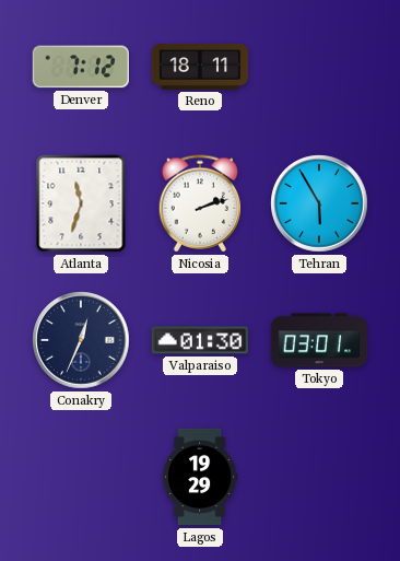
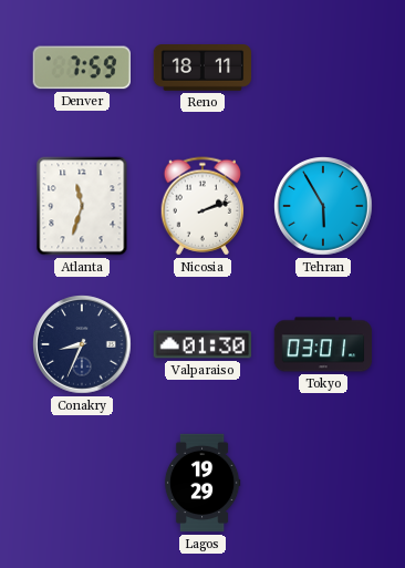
Denver: 7:12 -> 7:59
Conakry: 12:34 -> 8:34
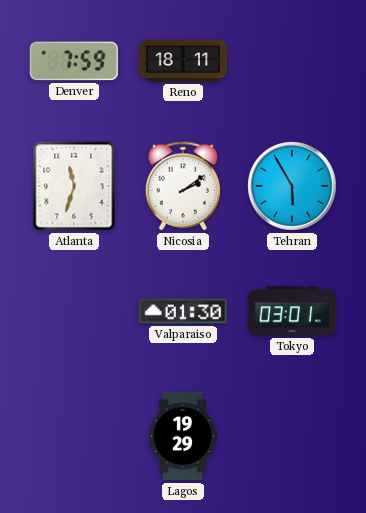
Nicosia: 2:12 -> 2:09
Conakry: 8:34 -> none
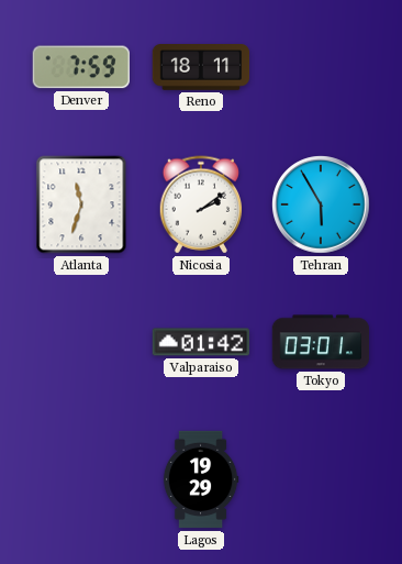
Valparaiso: 01:30 -> 01:42
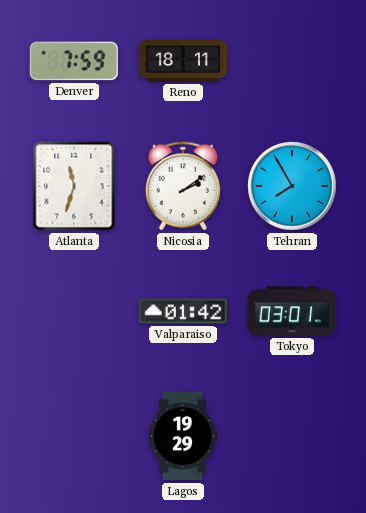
Tehran: 5:55 -> 7:55
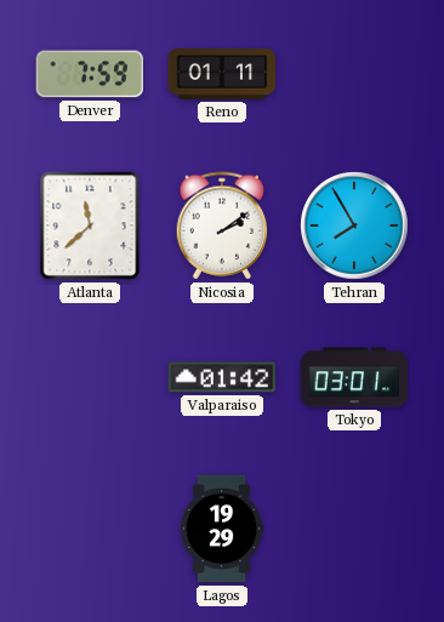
Reno: 18:11 -> 01:11
Atlanta: 11:33 -> 11:38
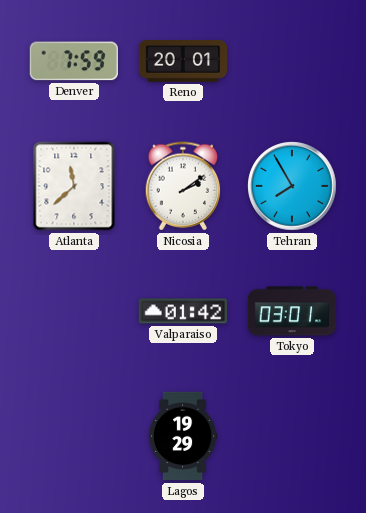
Reno: 01:11 -> 20:01
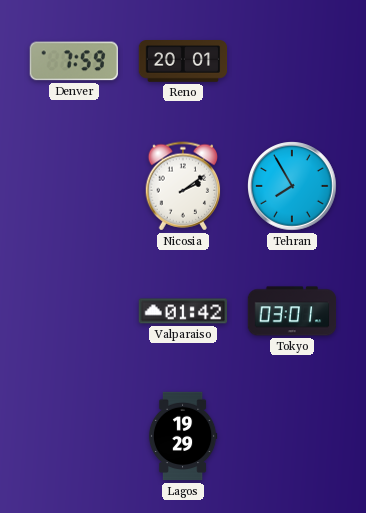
Atlanta: 11:38 -> none
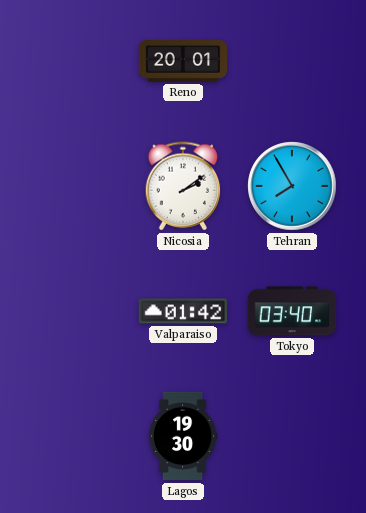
Denver: 7:59 -> none
Tokyo: 03:01 -> 03:40
Lagos: 19:29 -> 19:30
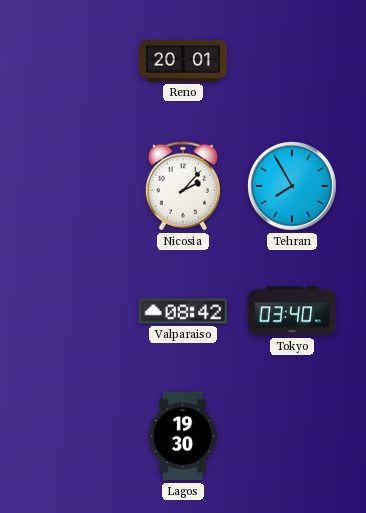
Nicosia: 2:09 -> 2:07
Valparaiso: 01:42 -> 08:42
